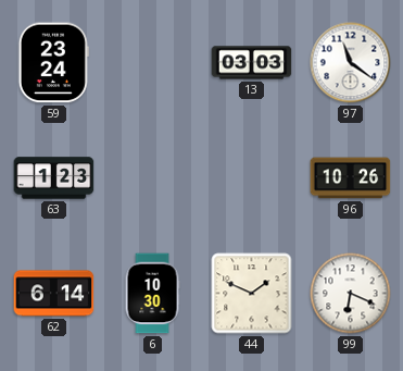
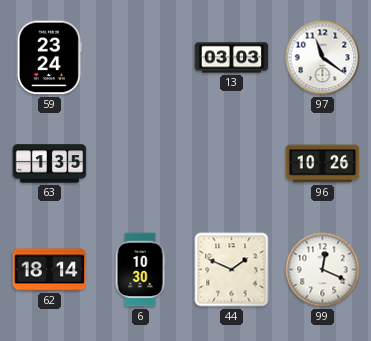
63: 1:23 -> 1:35
62: 6:14 -> 18:14
99: 6:19 -> 12:19
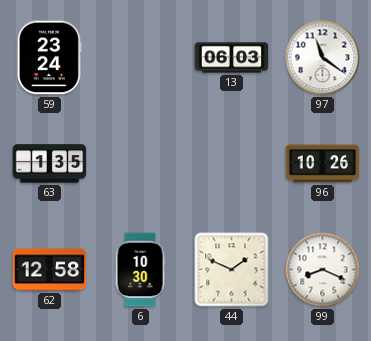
13: 03:03 -> 06:03
62: 18:14 -> 12:58
99: 12:19 -> 8:19
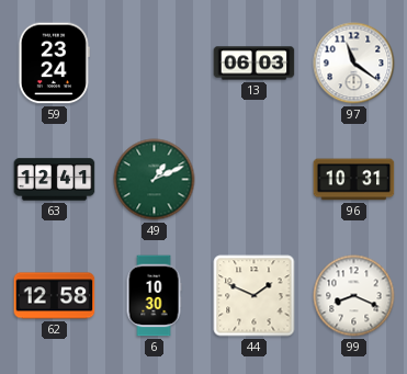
63: 1:35 -> 12:41
49: none -> 1:11
96: 10:26 -> 10:31
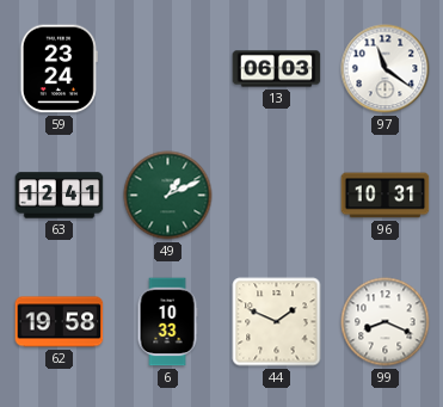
62: 12:58 -> 19:58
6: 10:30 -> 10:33
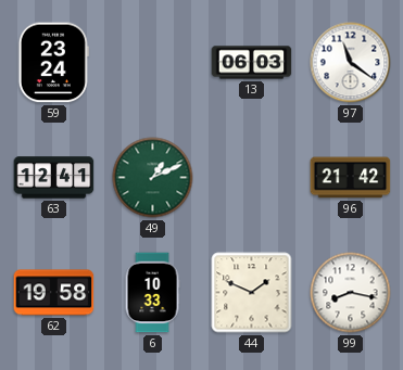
96: 10:31 -> 21:42
99: 8:19 -> 8:17
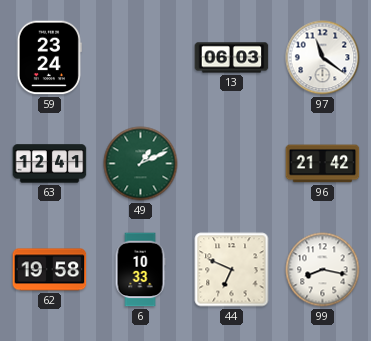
44: 1:49 -> 6:49
